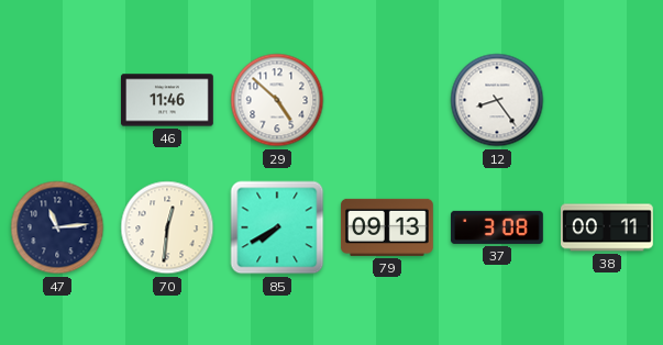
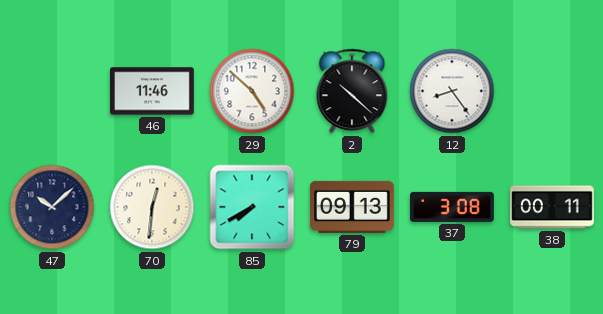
2: none -> 10:22
47: 11:14 -> 10:08
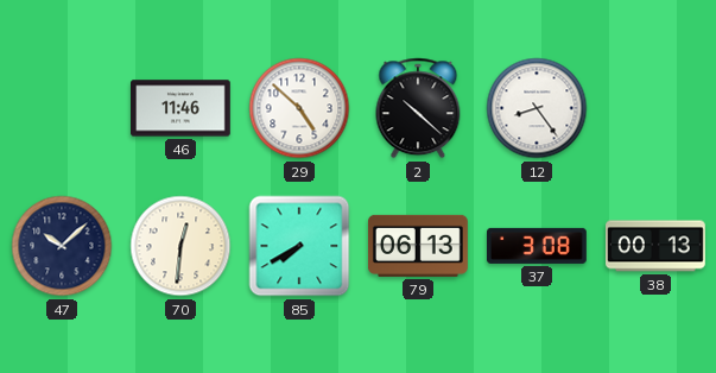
79: 09:13 -> 06:13
38: 00:11 -> 00:13
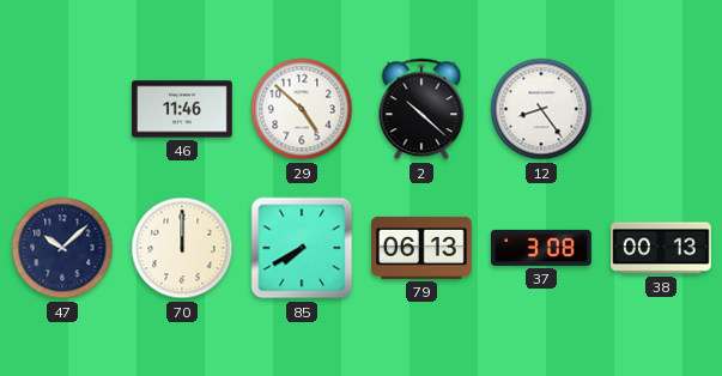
70: 12:31 -> 12:00
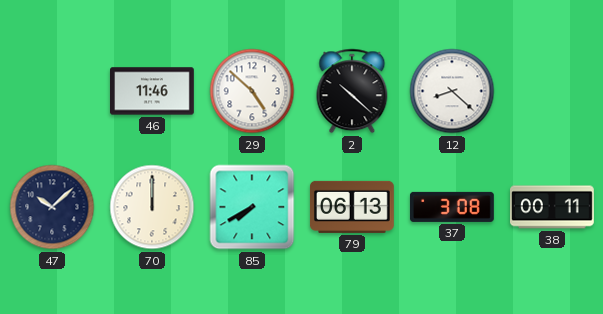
12: 8:24 -> 8:22
38: 00:13 -> 00:11
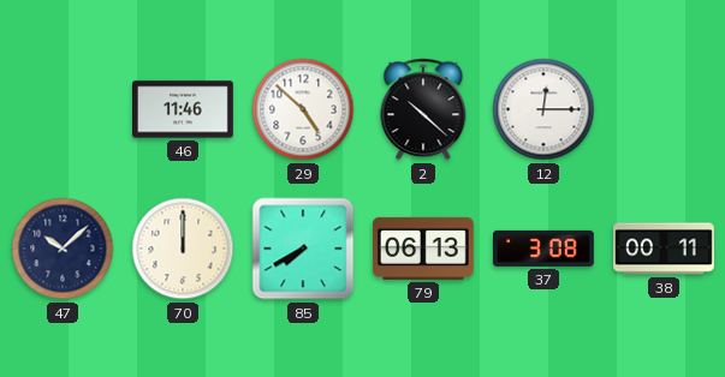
12: 8:22 -> 12:15
